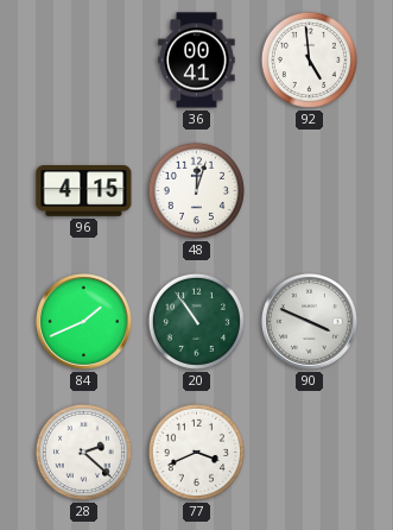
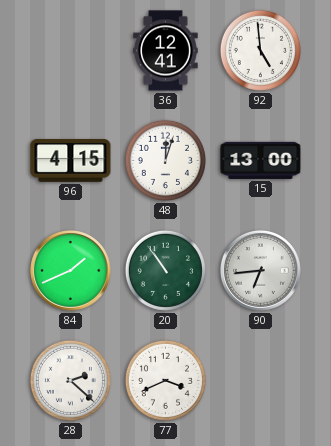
36: 00:41 -> 12:41
15: none -> 13:00
90: 3:49 -> 6:44
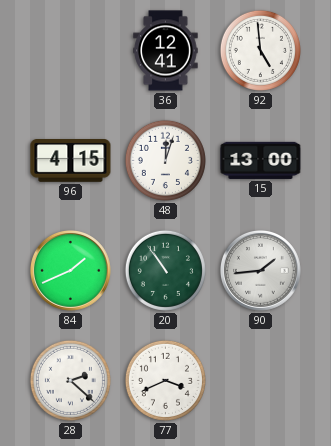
90: 6:44 -> 1:44
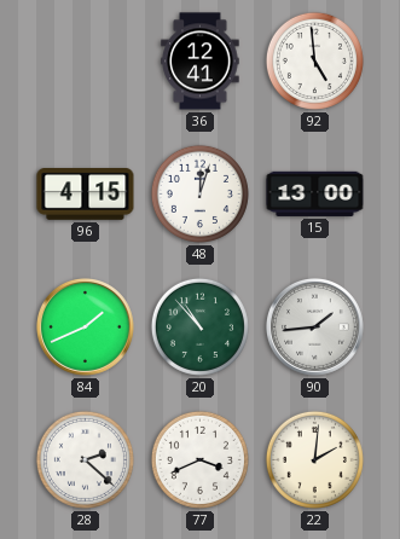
20: 10:54 -> 10:53
22: none -> 2:01
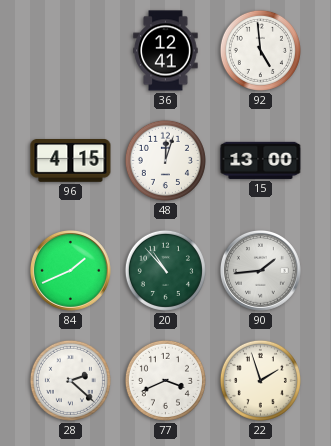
22: 2:01 -> 1:57
